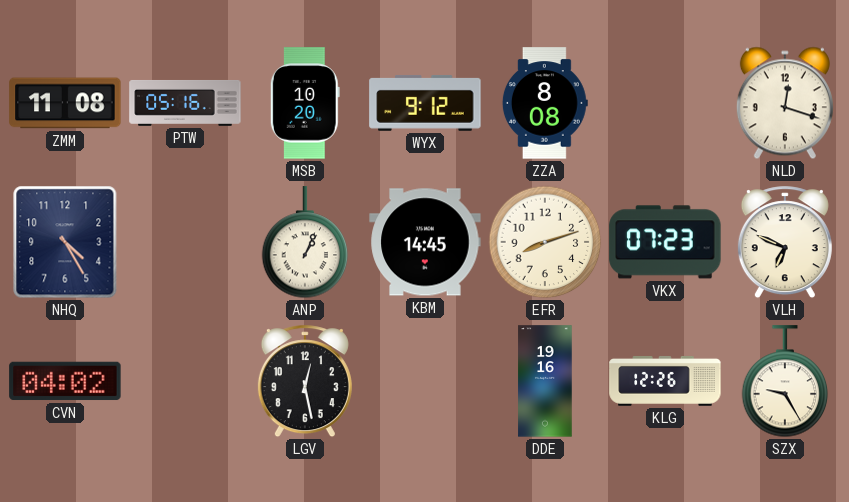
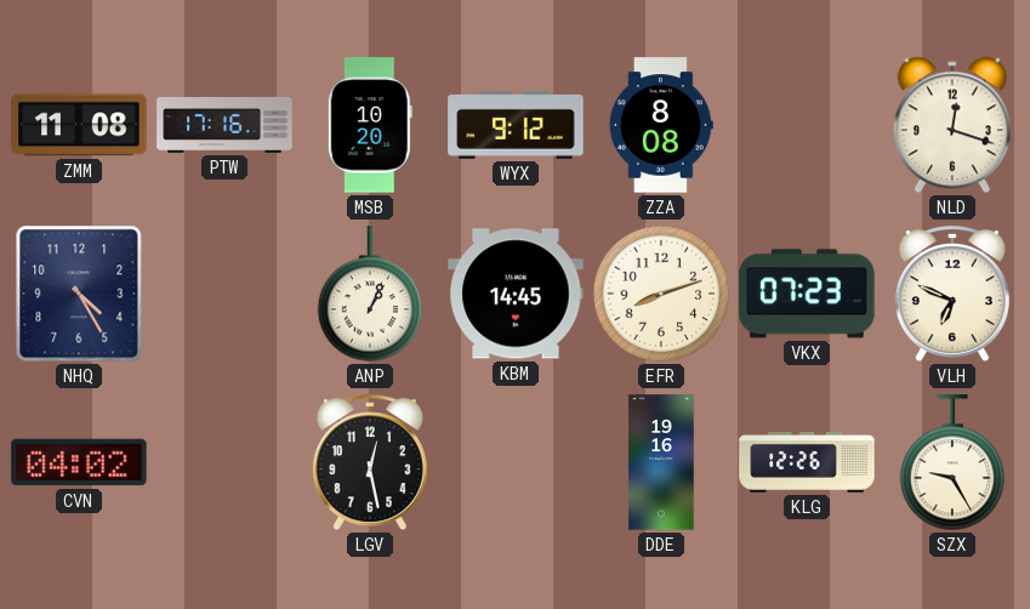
PTW: 05:16 -> 17:16
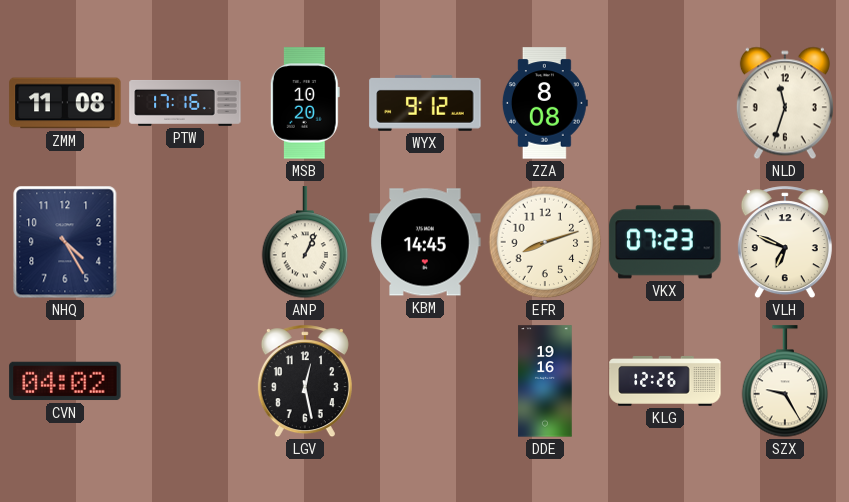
NLD: 12:18 -> 11:33
